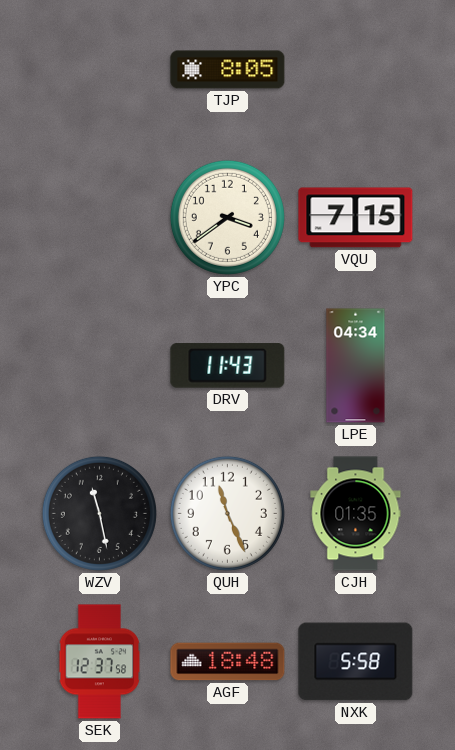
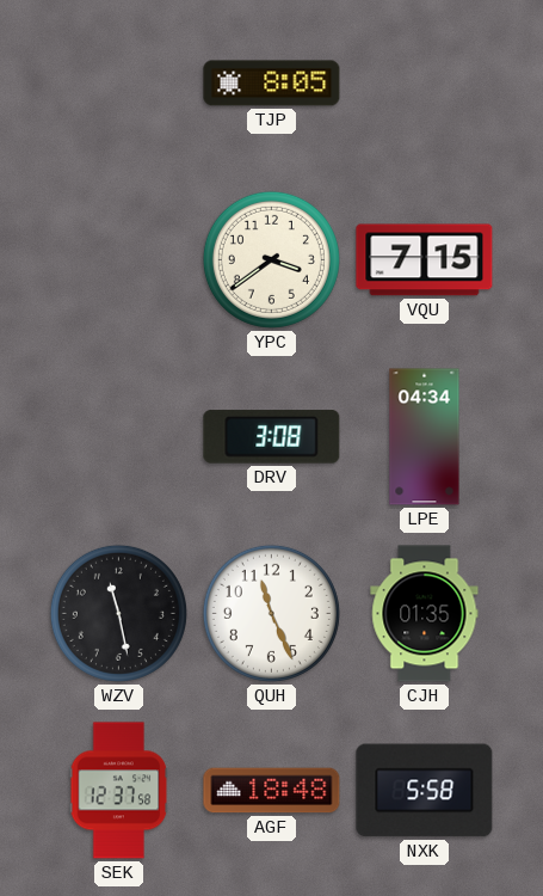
DRV: 11:43 -> 3:08
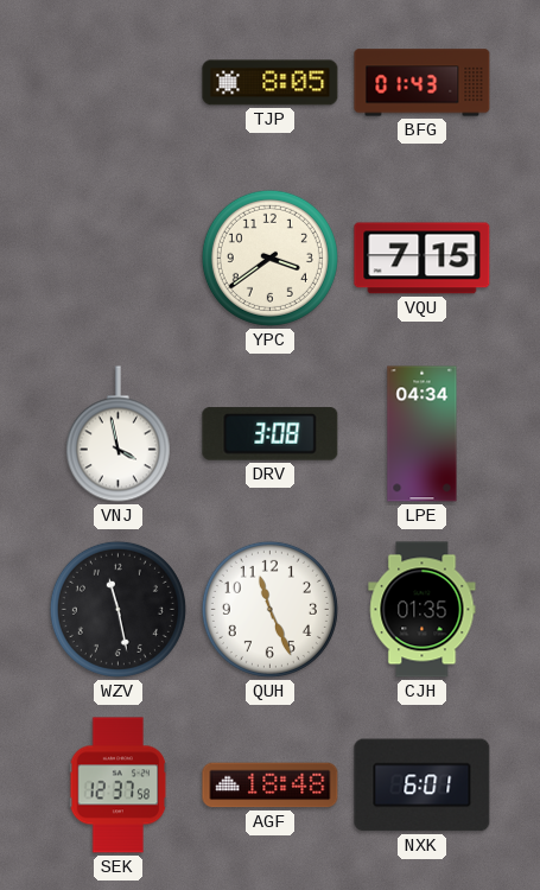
BFG: none -> 01:43
VNJ: none -> 3:58
NXK: 5:58 -> 6:01
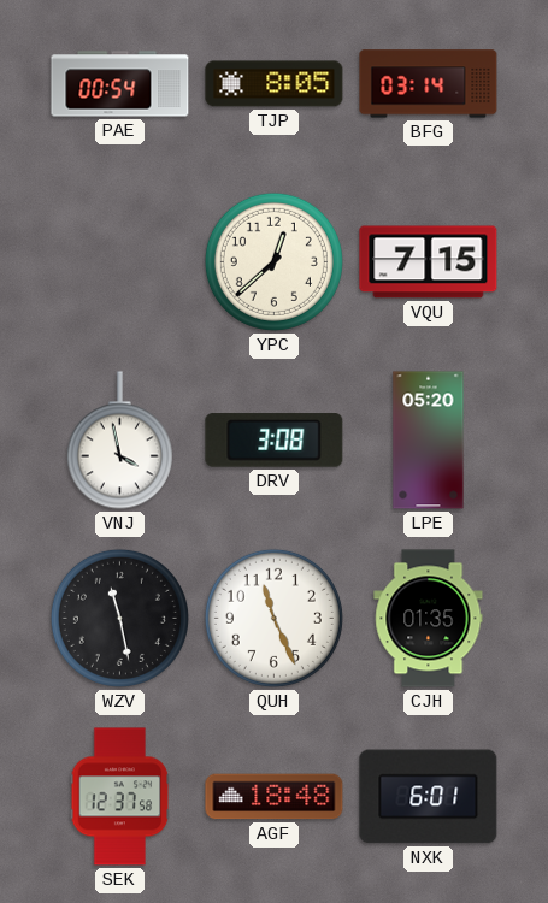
PAE: none -> 00:54
BFG: 01:43 -> 03:14
YPC: 3:39 -> 12:38
LPE: 04:34 -> 05:20
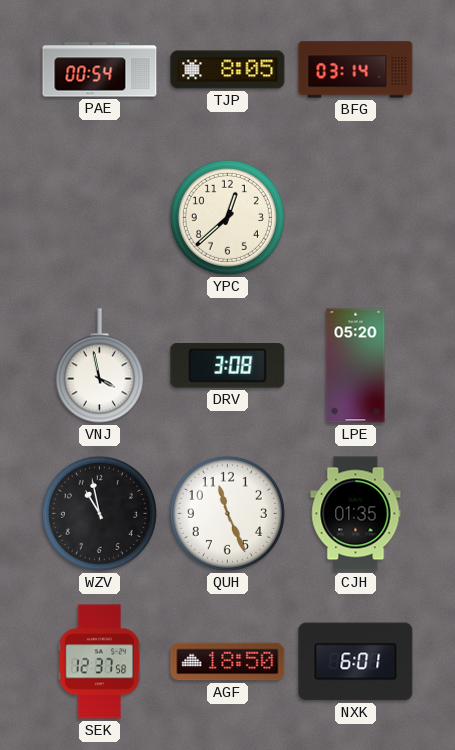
VQU: 7:15 -> none
WZV: 11:28 -> 10:58
AGF: 18:48 -> 18:50
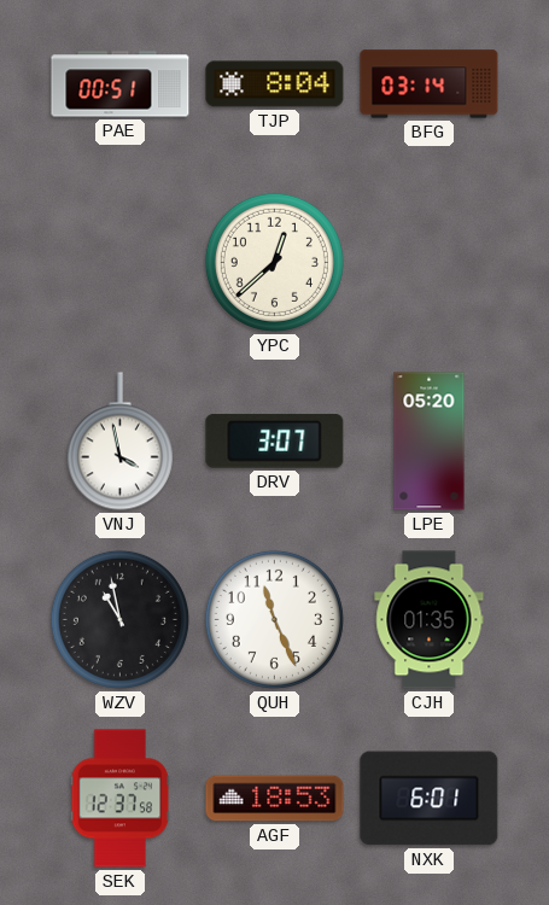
PAE: 00:54 -> 00:51
TJP: 8:05 -> 8:04
DRV: 3:08 -> 3:07
AGF: 18:50 -> 18:53
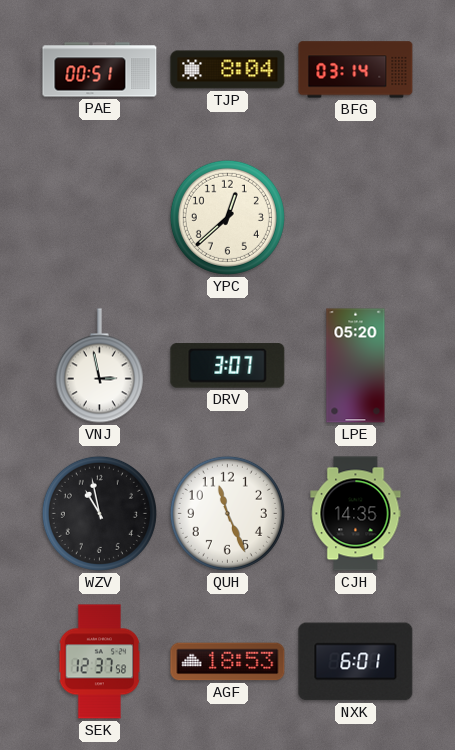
VNJ: 3:58 -> 2:58
CJH: 01:35 -> 14:35
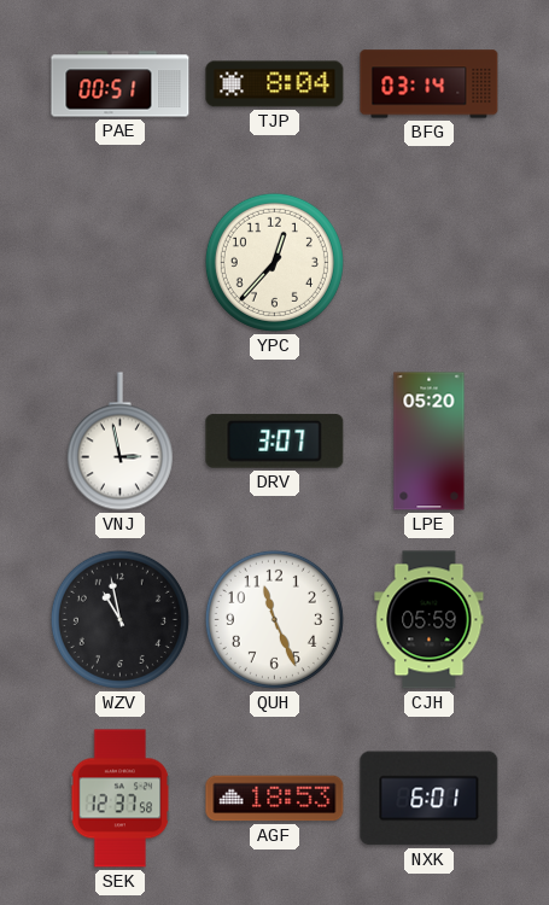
YPC: 12:38 -> 12:37
CJH: 14:35 -> 05:59
